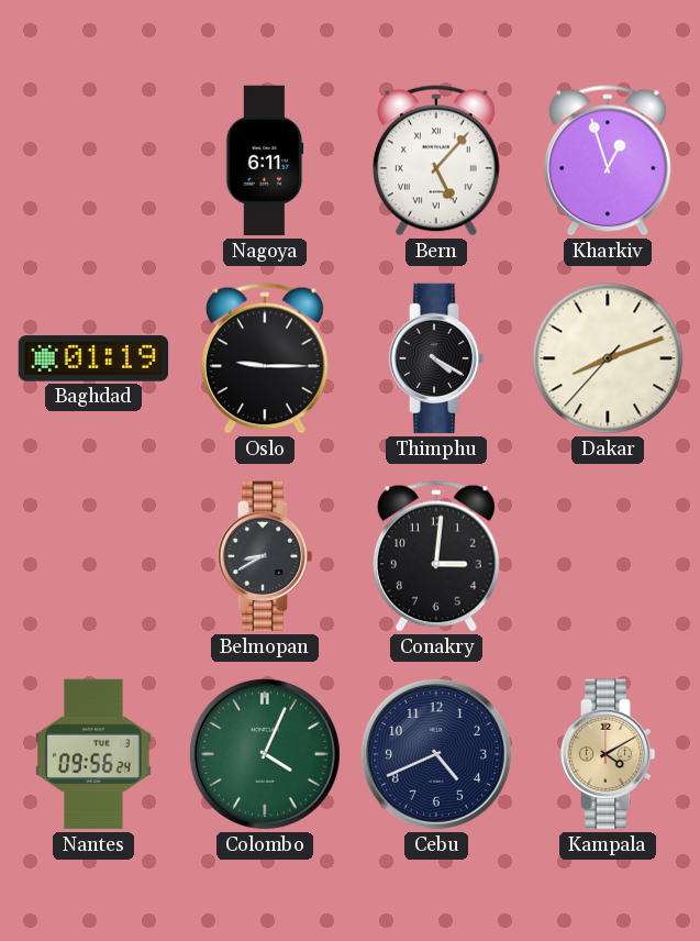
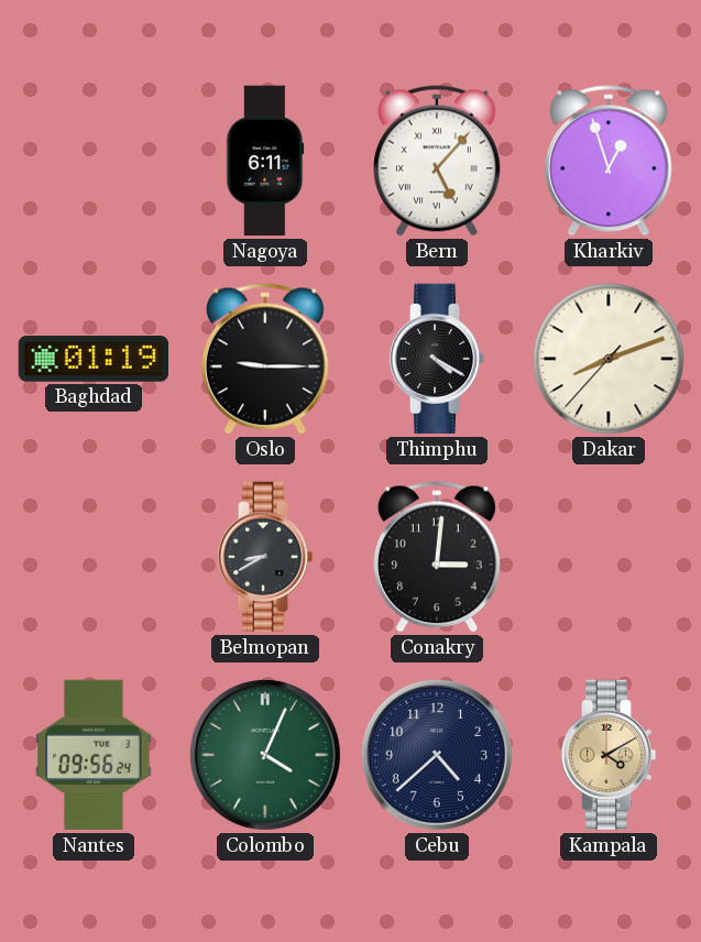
Cebu: 4:41 -> 4:38
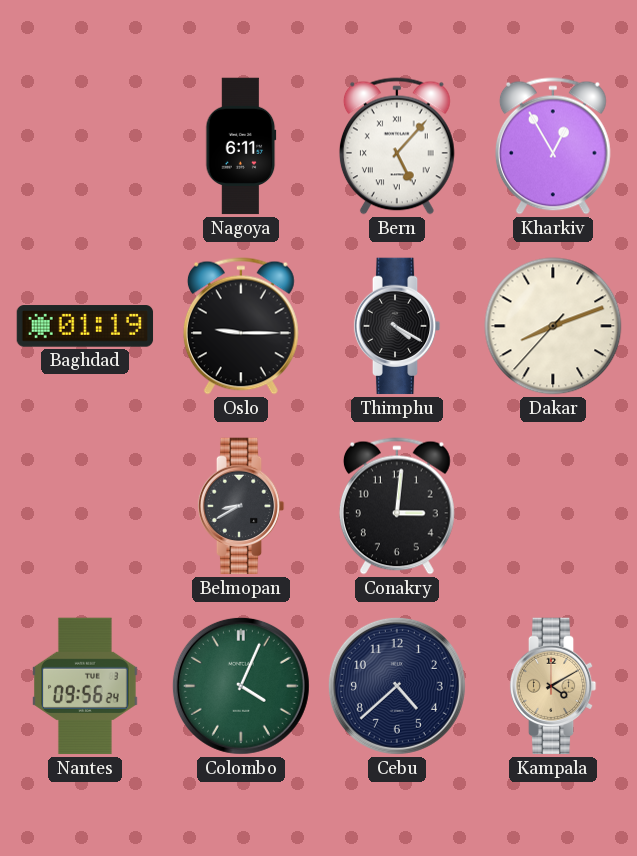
Kharkiv: 12:57 -> 12:55
